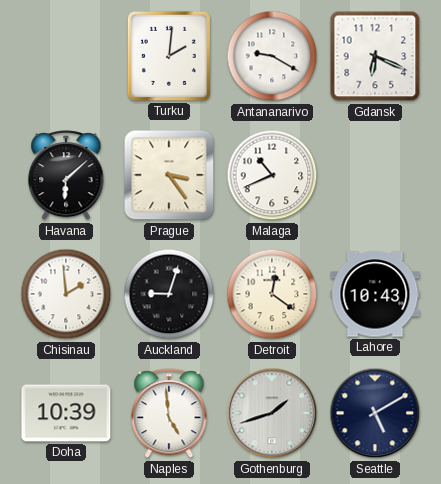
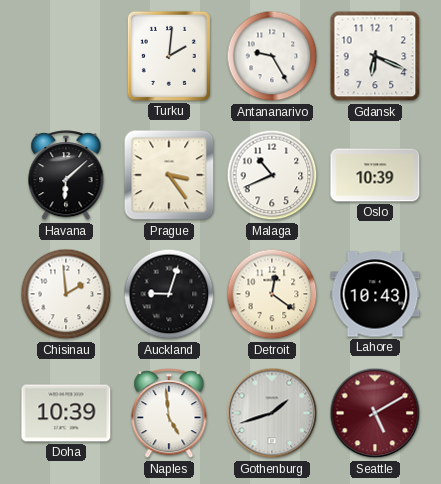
Antananarivo: 9:20 -> 9:25
Oslo: none -> 10:39
Seattle dial: navy -> burgundy
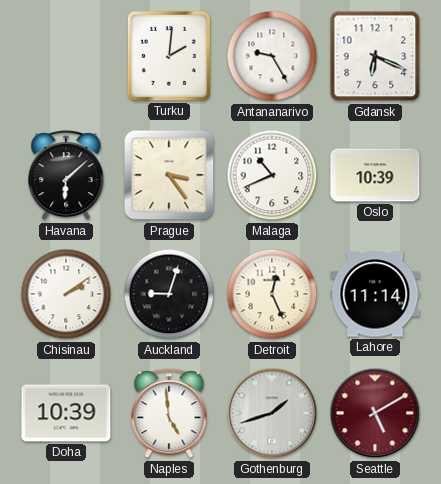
Chisinau: 1:59 -> 2:09
Detroit: 12:21 -> 12:26
Lahore: 10:43 -> 11:14
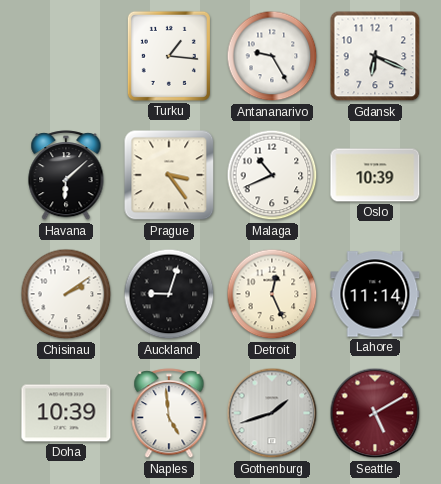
Turku: 2:01 -> 1:16
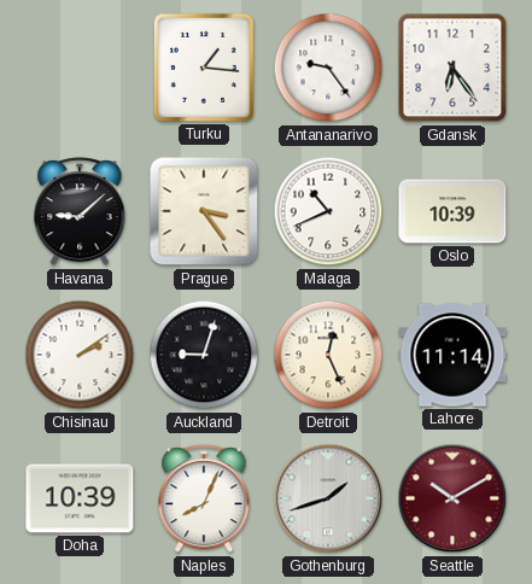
Antananarivo: 9:25 -> 9:24
Gdansk: 6:19 -> 6:24
Havana: 6:08 -> 9:08
Naples: 4:59 -> 8:04
Seattle: 5:10 -> 10:10
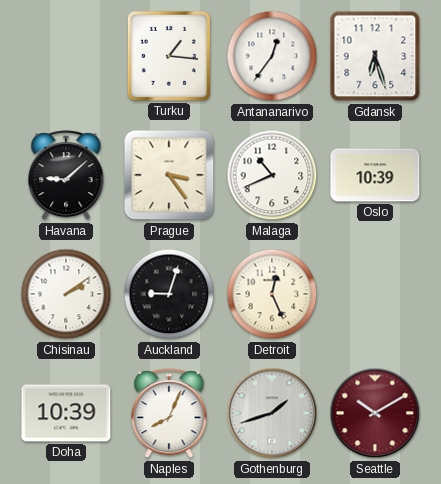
Antananarivo: 9:24 -> 12:36
Gdansk: 6:24 -> 6:27
Lahore: 11:14 -> none
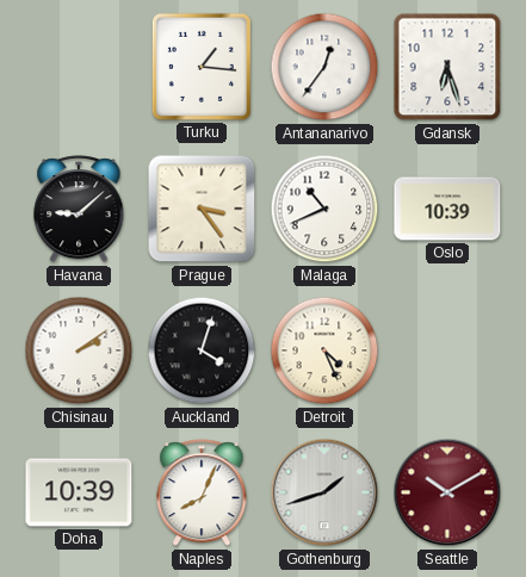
Auckland: 9:03 -> 4:03
Detroit: 12:26 -> 4:26
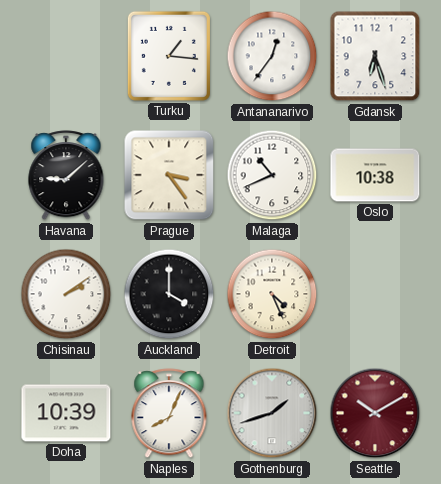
Oslo: 10:39 -> 10:38
Auckland: 4:03 -> 4:00
